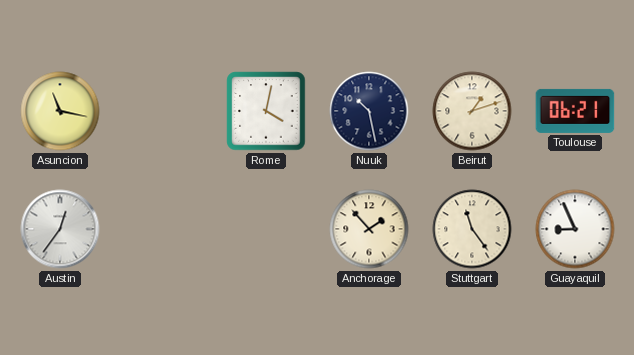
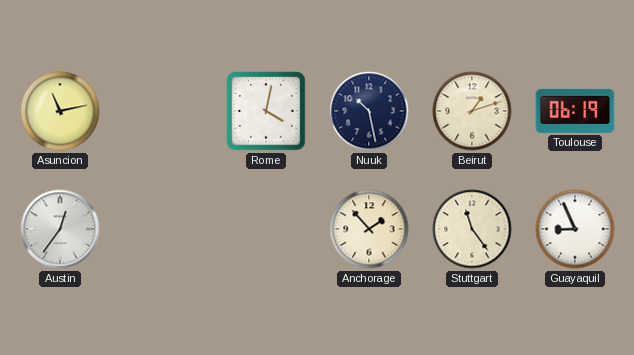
Asuncion: 11:17 -> 11:13
Toulouse: 06:21 -> 06:19
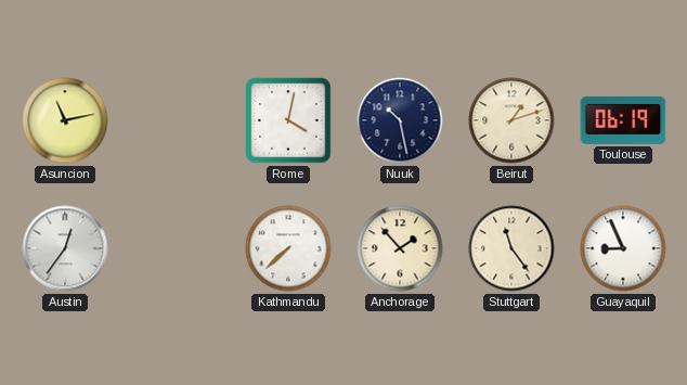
Kathmandu: none -> 7:38
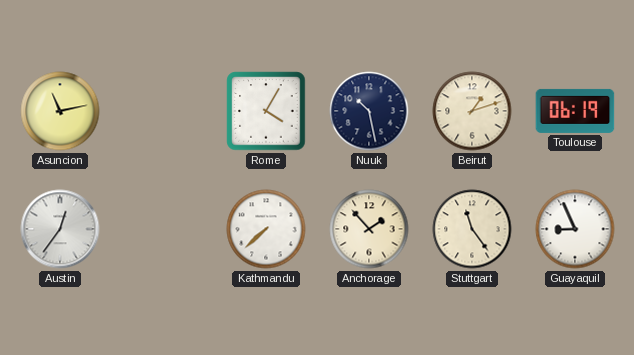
Rome: 4:02 -> 4:05
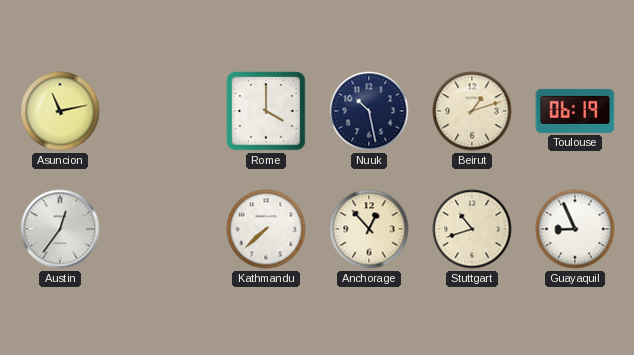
Rome: 4:05 -> 4:00
Anchorage: 1:53 -> 12:53
Stuttgart: 11:24 -> 10:42
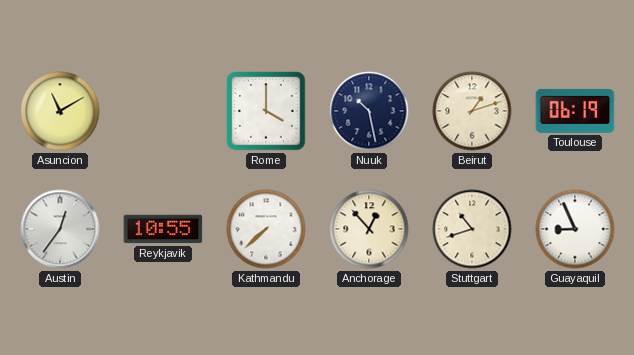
Asuncion: 11:13 -> 11:10
Reykjavik: none -> 10:55
